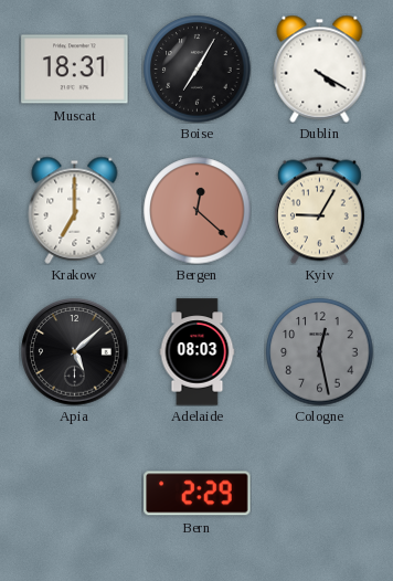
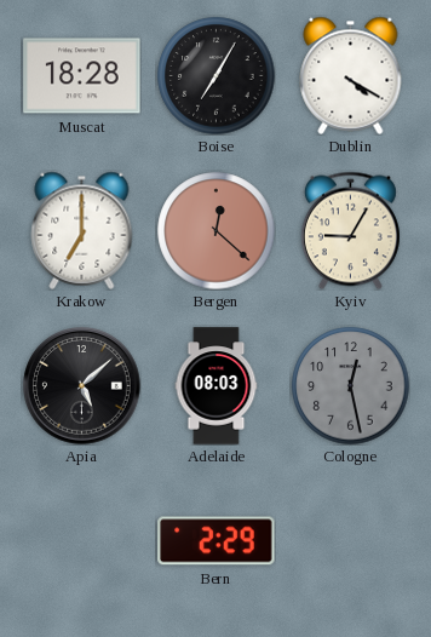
Muscat: 18:31 -> 18:28
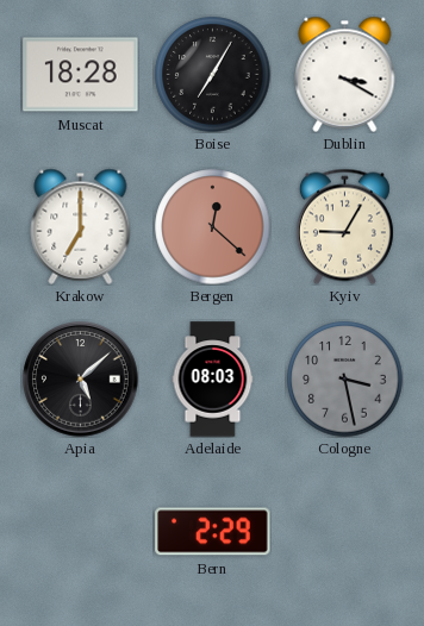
Dublin: 4:20 -> 3:20
Cologne: 12:28 -> 3:28
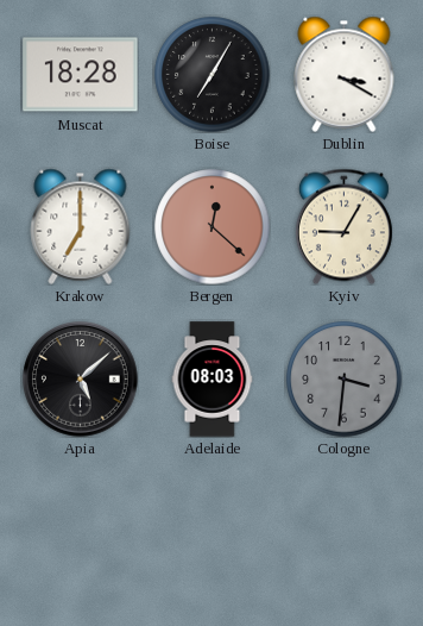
Cologne: 3:28 -> 3:31
Bern: 2:29 -> none
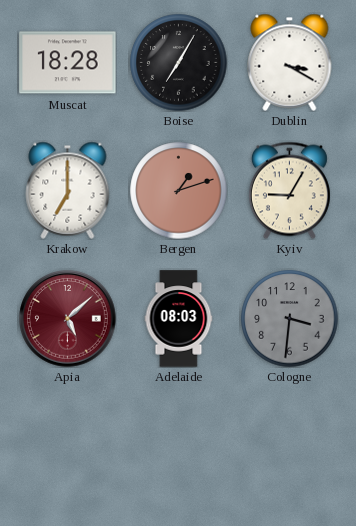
Bergen: 12:22 -> 1:12
Apia dial: black -> burgundy
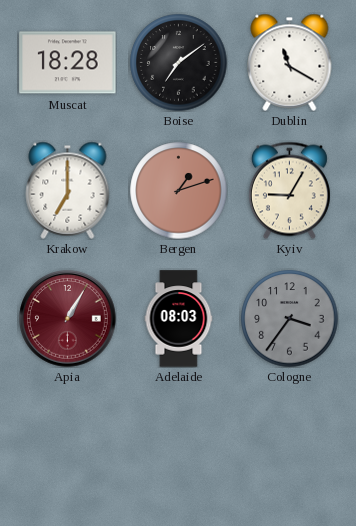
Boise: 7:05 -> 7:09
Dublin: 3:20 -> 11:20
Apia: 5:08 -> 1:05
Cologne: 3:31 -> 3:36
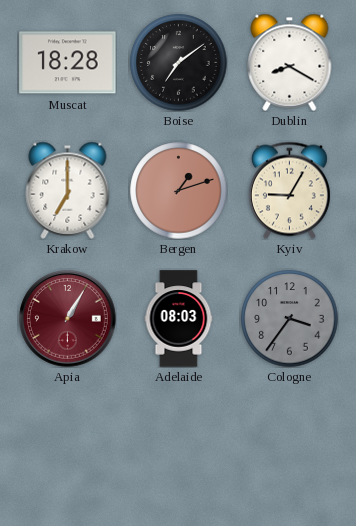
Dublin: 11:20 -> 8:20
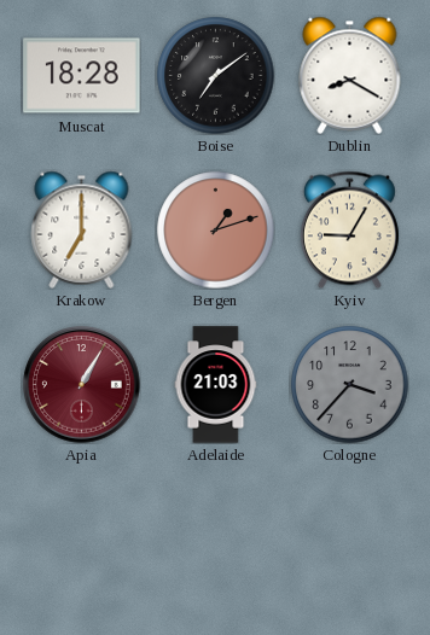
Adelaide: 08:03 -> 21:03
Cologne: 3:36 -> 3:37
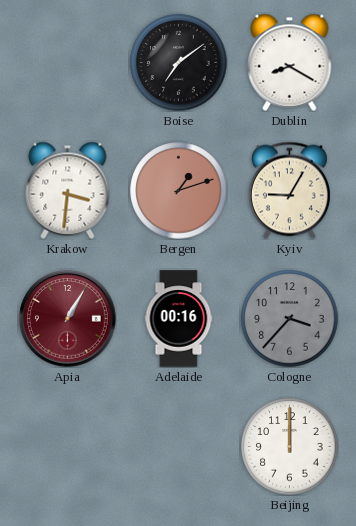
Muscat: 18:28 -> none
Krakow: 7:00 -> 3:31
Adelaide: 21:03 -> 00:16
Beijing: none -> 12:00
